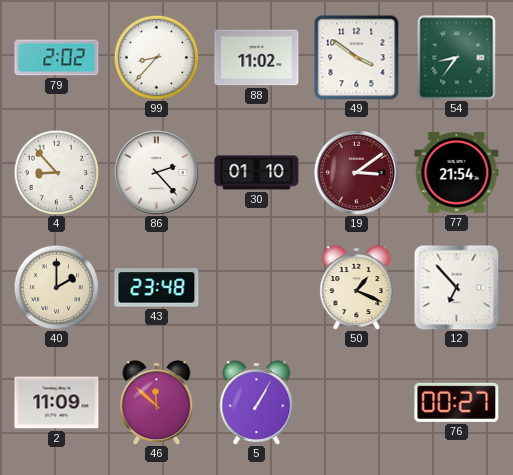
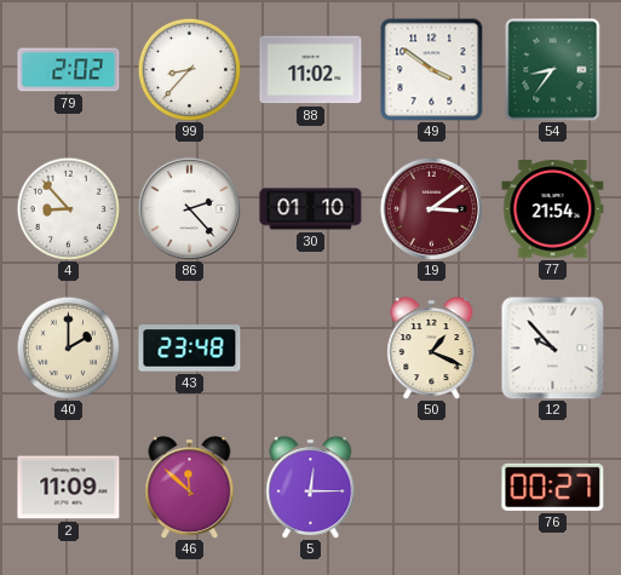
12: 6:53 -> 9:53
5: 1:05 -> 12:15
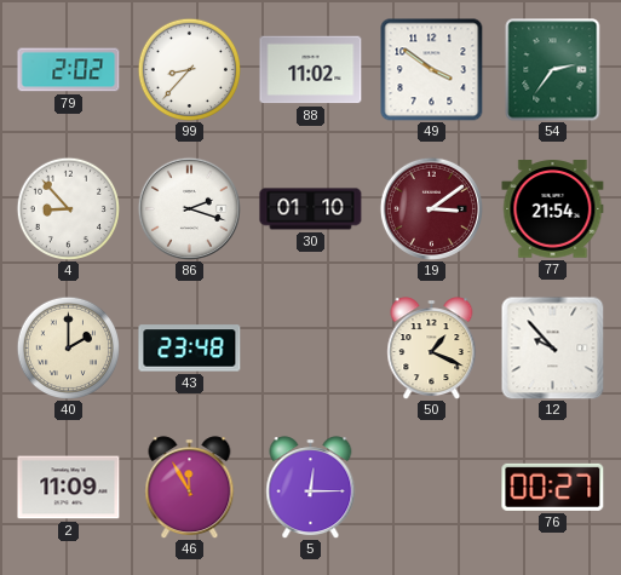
54: 8:36 -> 2:36
86: 2:23 -> 2:18
46: 11:52 -> 11:55
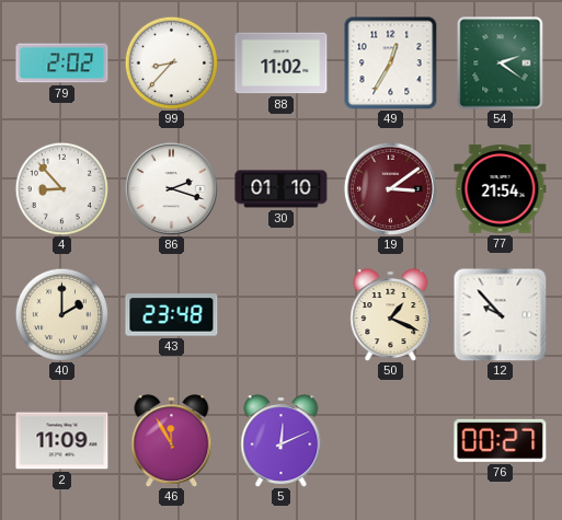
49: 3:51 -> 12:35
54: 2:36 -> 2:21
5: 12:15 -> 12:11
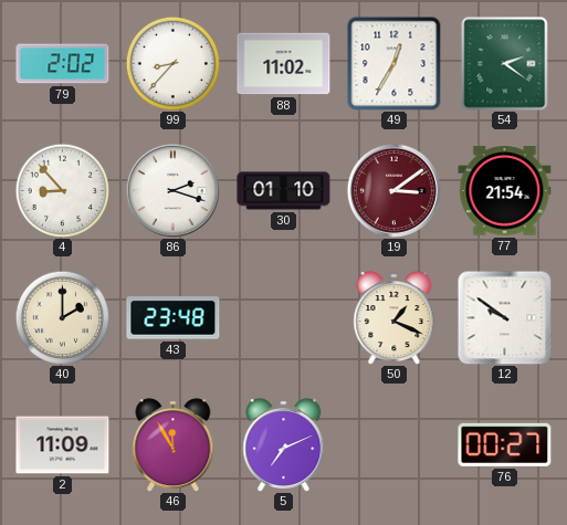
12: 9:53 -> 9:51
5: 12:11 -> 7:11
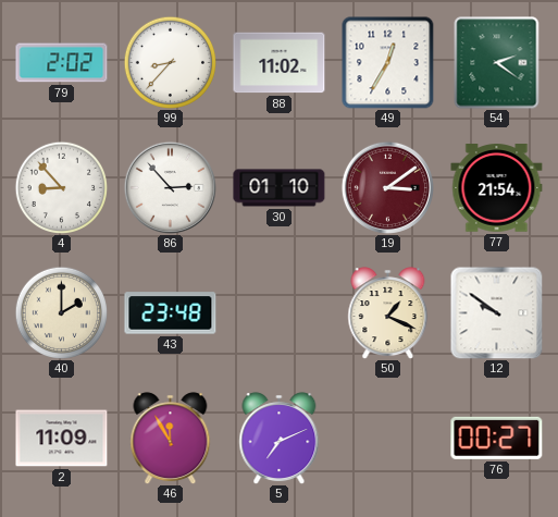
86: 2:18 -> 2:53
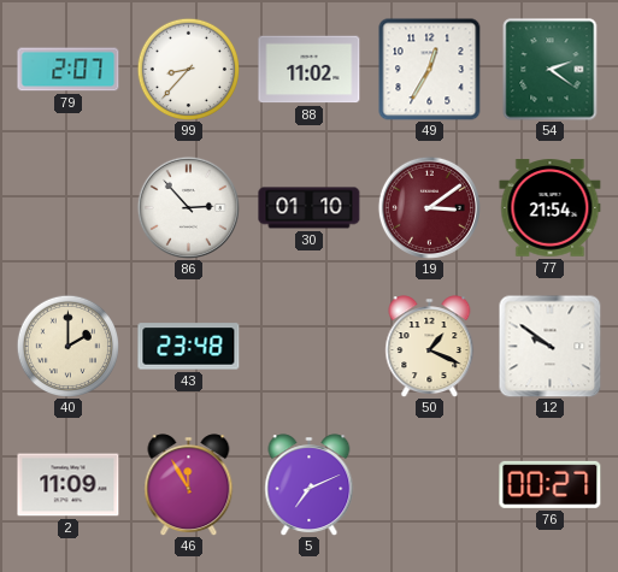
79: 2:02 -> 2:07
4: 8:53 -> none
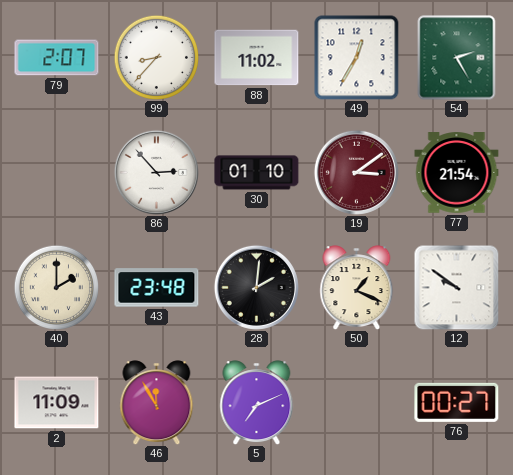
54: 2:21 -> 2:25
28: none -> 2:01
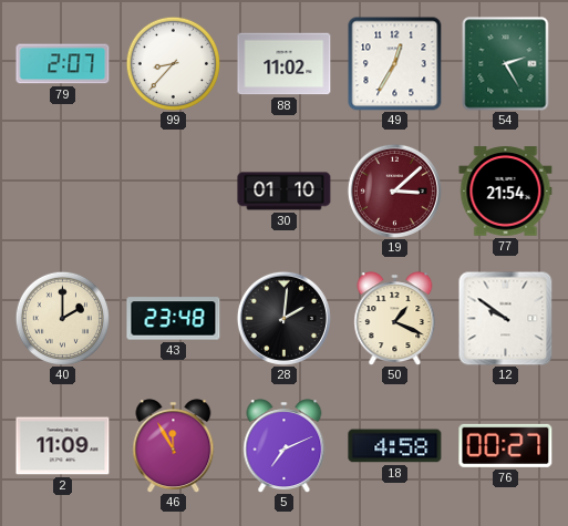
86: 2:53 -> none
19: 3:09 -> 3:08
18: none -> 4:58
